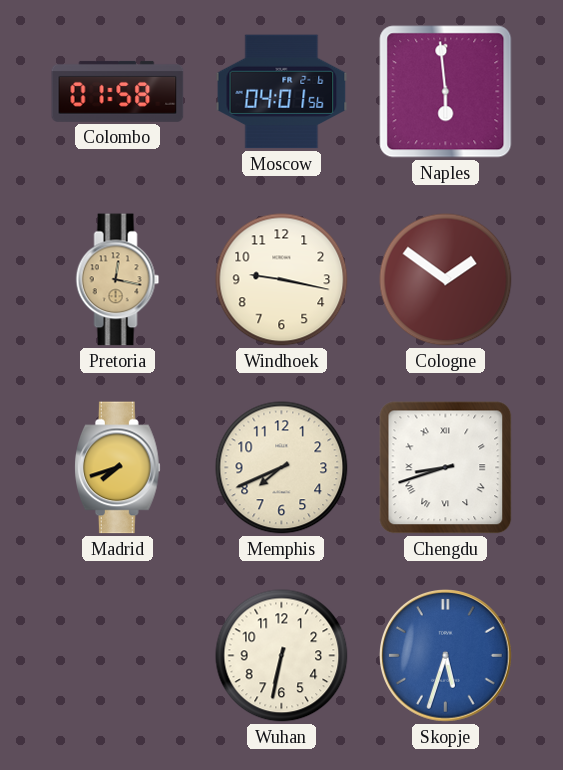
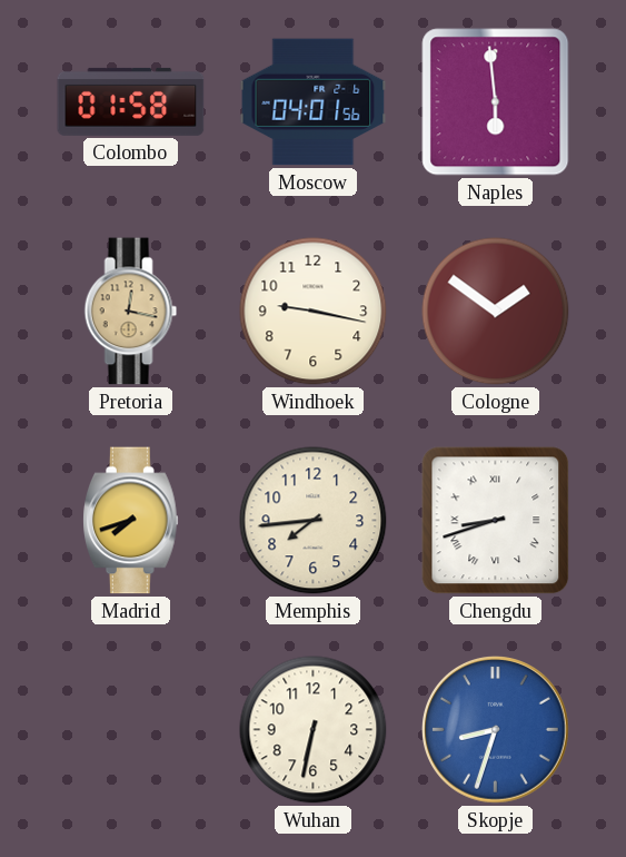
Memphis: 7:41 -> 7:44
Skopje: 5:33 -> 8:33
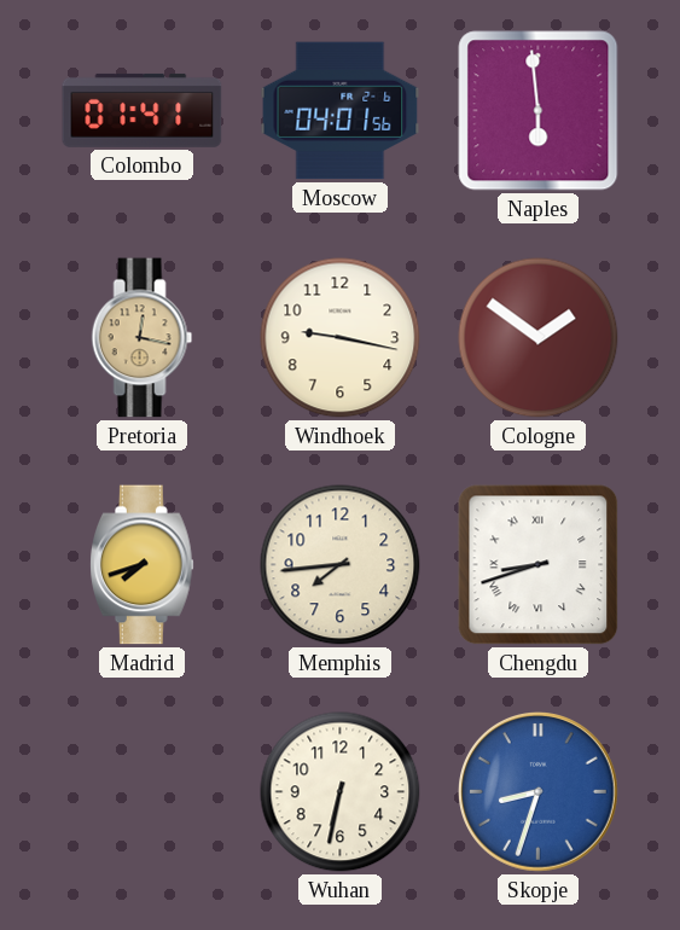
Colombo: 01:58 -> 01:41
